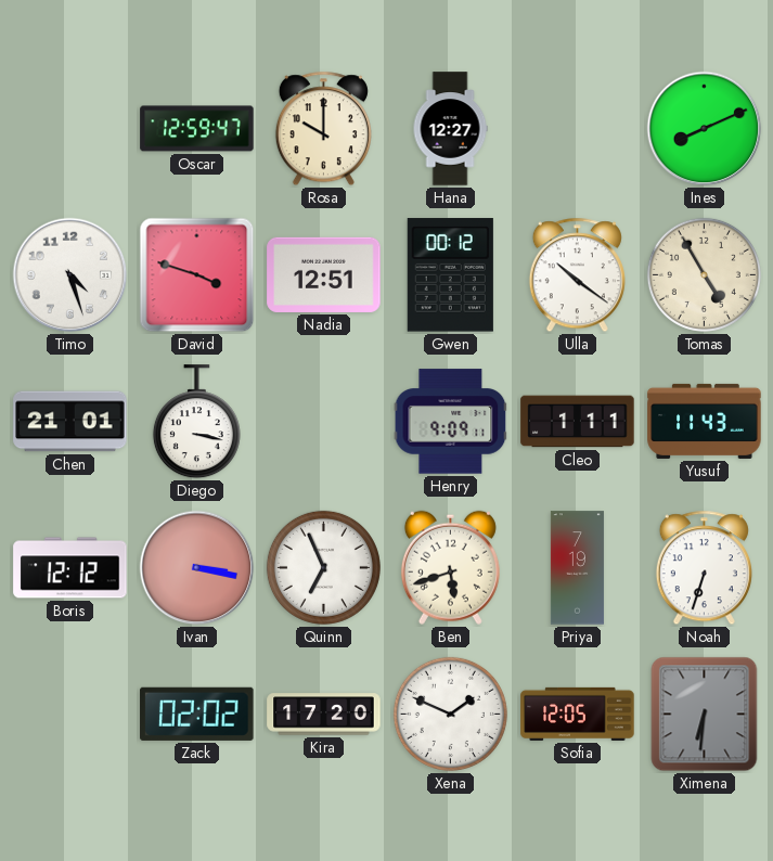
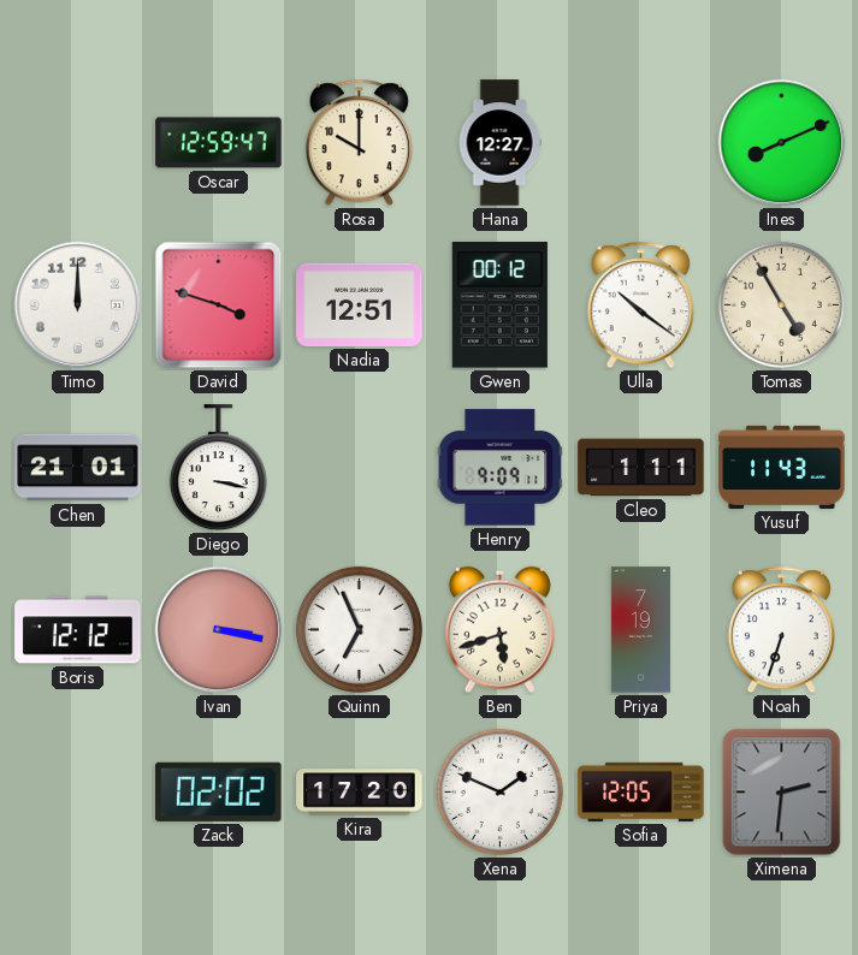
Timo: 4:27 -> 12:00
Ximena: 6:31 -> 2:31
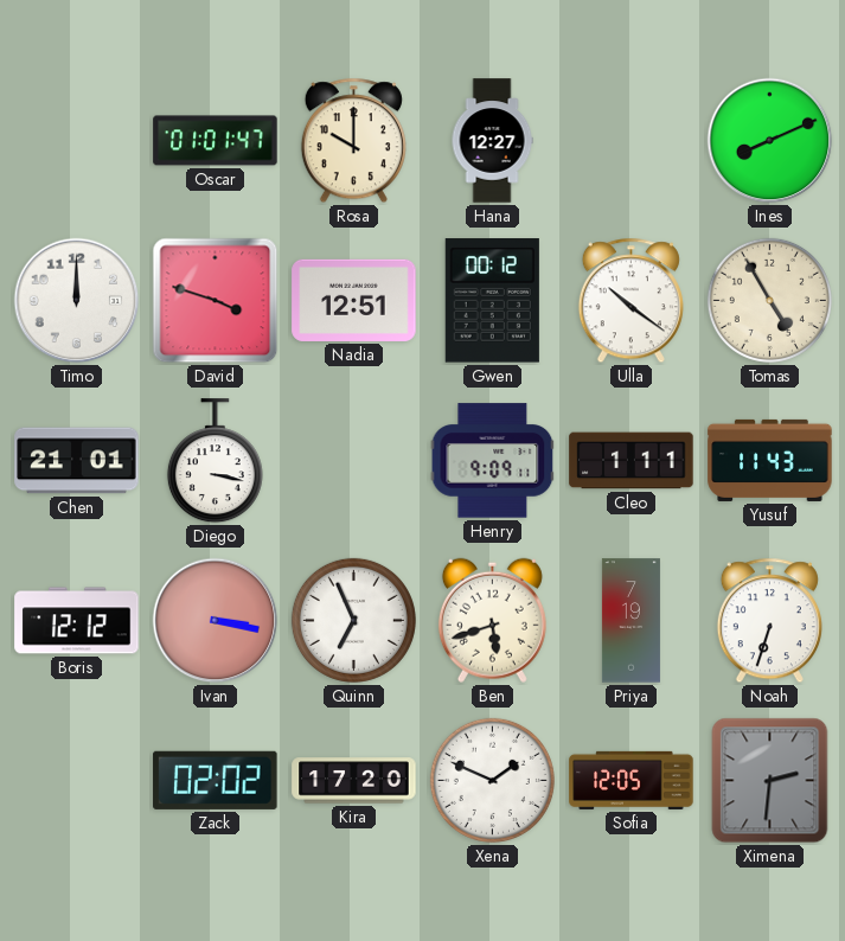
Oscar: 12:59 -> 01:01
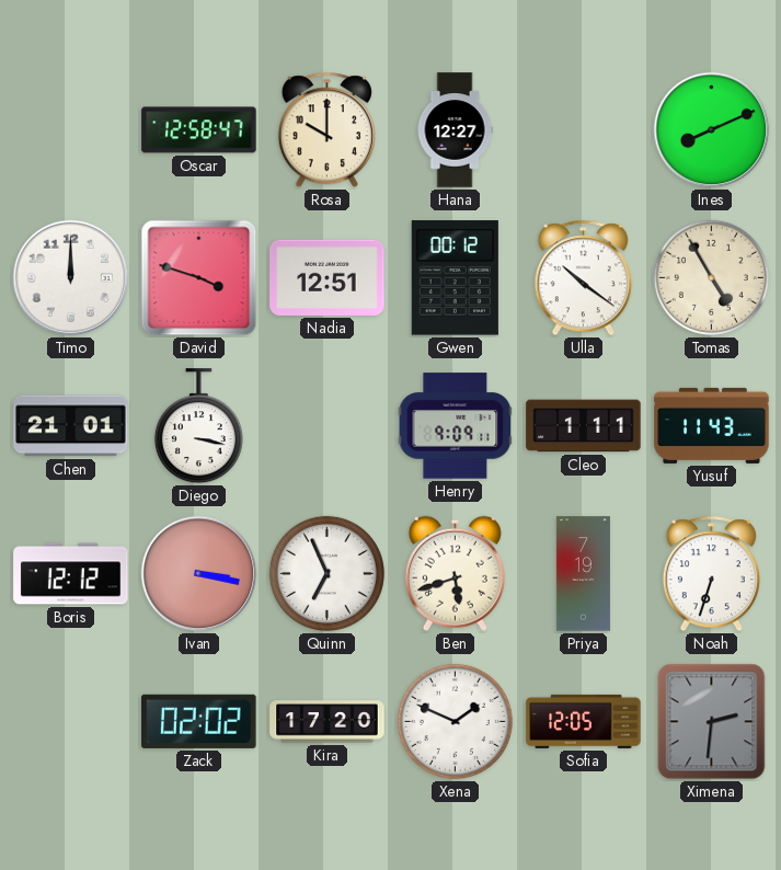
Oscar: 01:01 -> 12:58
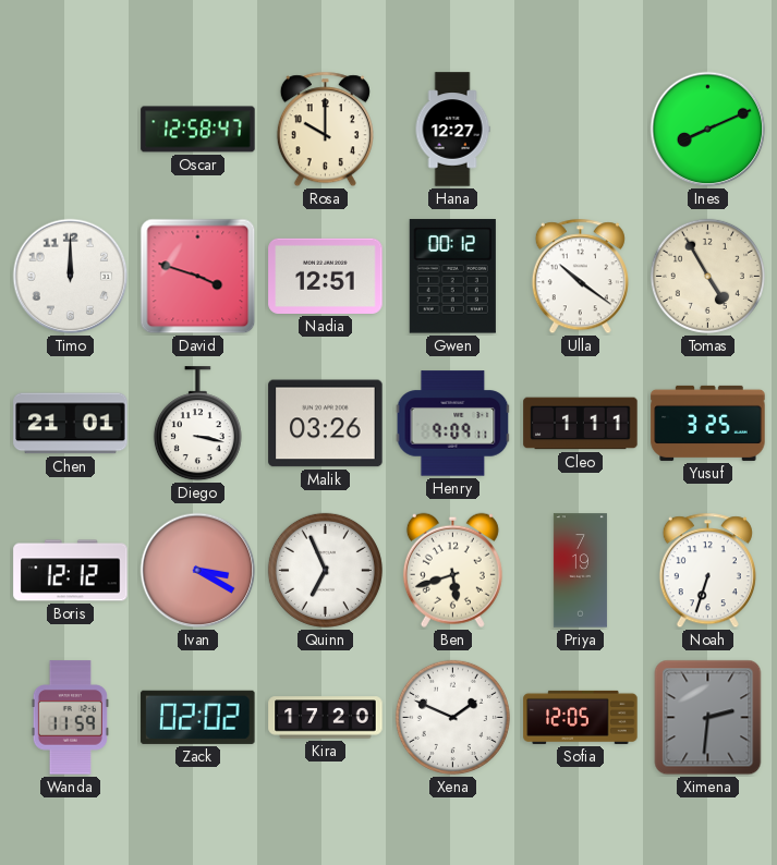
Malik: none -> 03:26
Yusuf: 11:43 -> 3:25
Ivan: 3:17 -> 3:20
Wanda: none -> 11:59
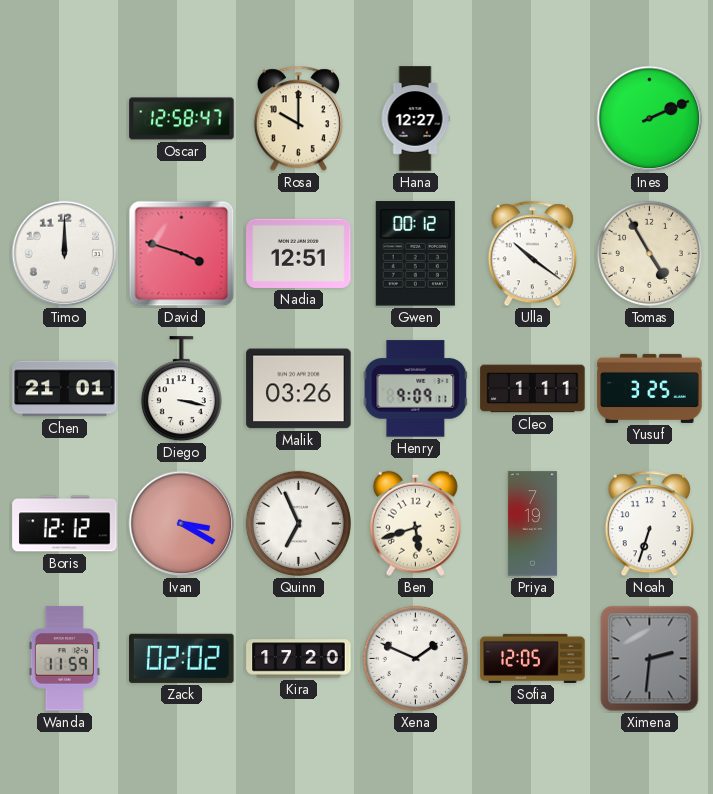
Ines: 8:11 -> 2:11
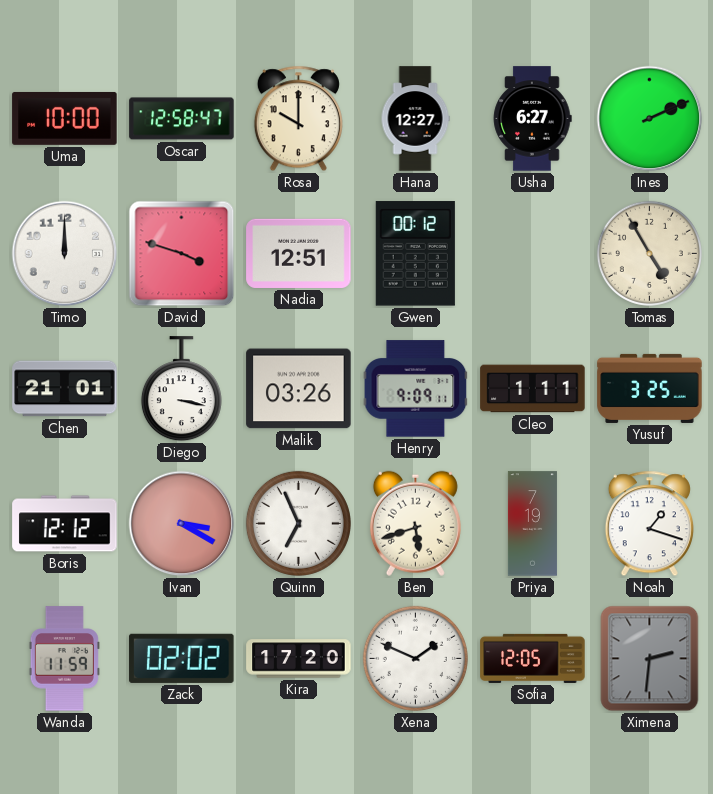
Uma: none -> 10:00
Usha: none -> 6:27
Ulla: 10:21 -> none
Noah: 6:33 -> 1:18
